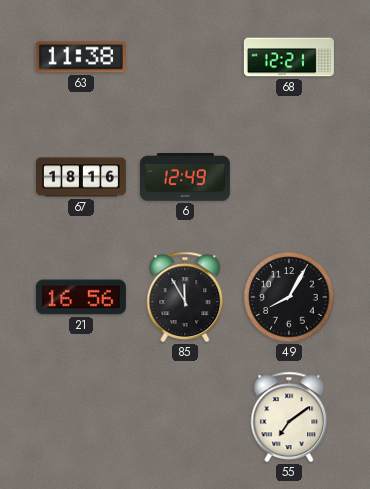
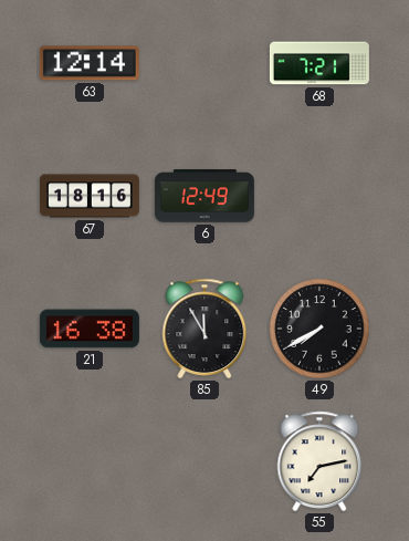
63: 11:38 -> 12:14
68: 12:21 -> 7:21
21: 16:56 -> 16:38
49: 8:05 -> 7:40
55: 7:09 -> 7:13
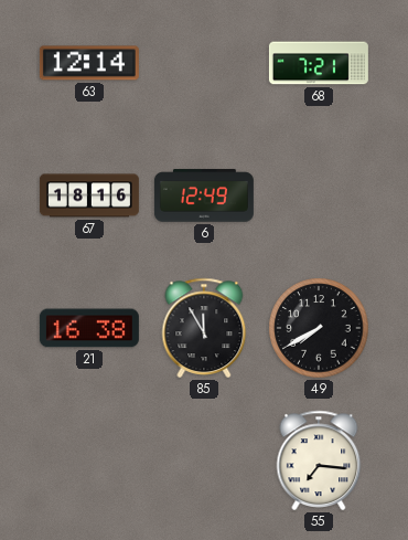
55: 7:13 -> 7:16
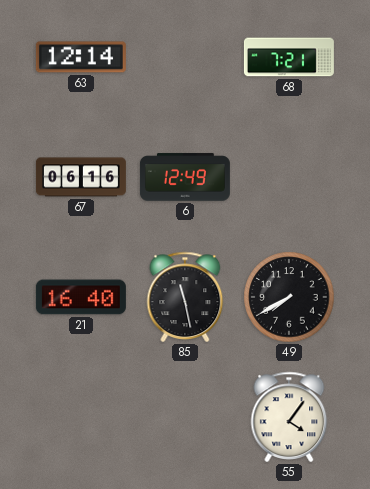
67: 18:16 -> 06:16
21: 16:38 -> 16:40
85: 11:55 -> 11:28
55: 7:16 -> 4:06
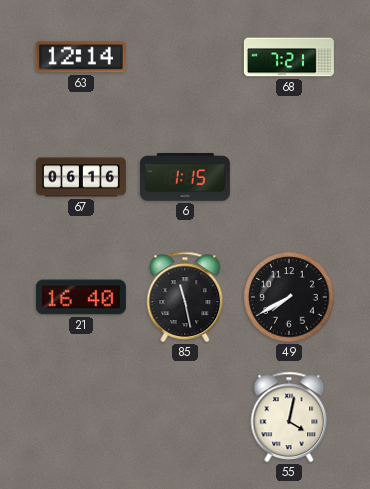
6: 12:49 -> 1:15
55: 4:06 -> 4:02
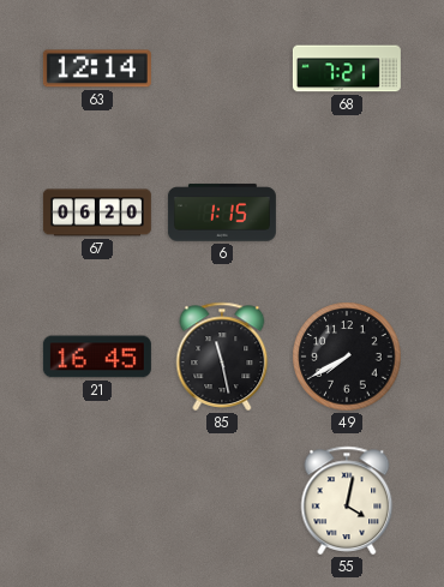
67: 06:16 -> 06:20
21: 16:40 -> 16:45
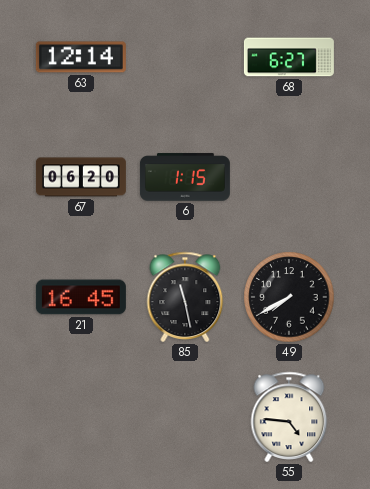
68: 7:21 -> 6:27
55: 4:02 -> 4:46
